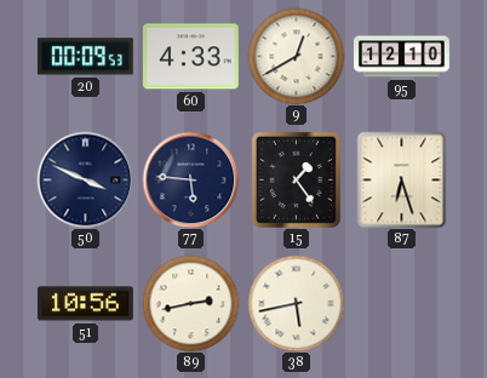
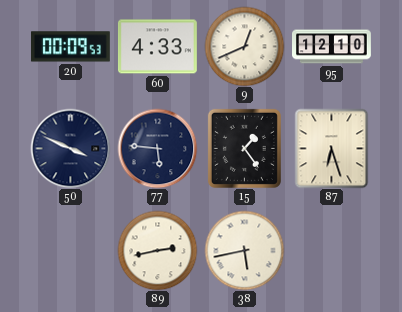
9: 12:40 -> 12:41
51: 10:56 -> none
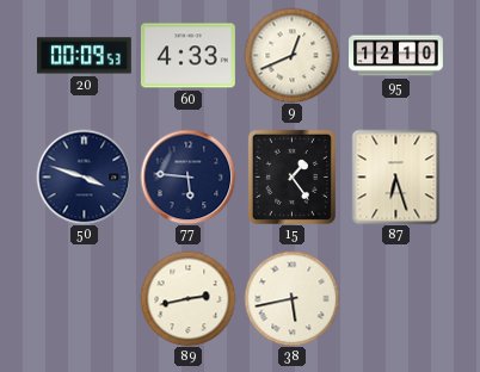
50: 3:49 -> 3:48
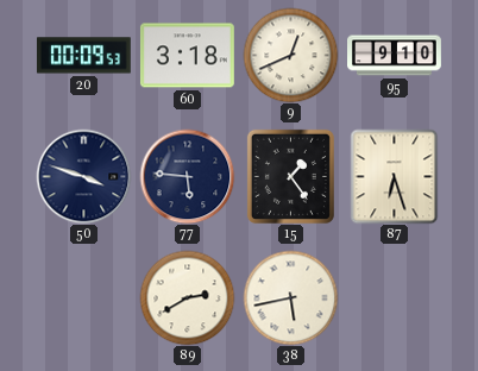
60: 4:33 -> 3:18
95: 12:10 -> 9:10
89: 2:43 -> 2:40
